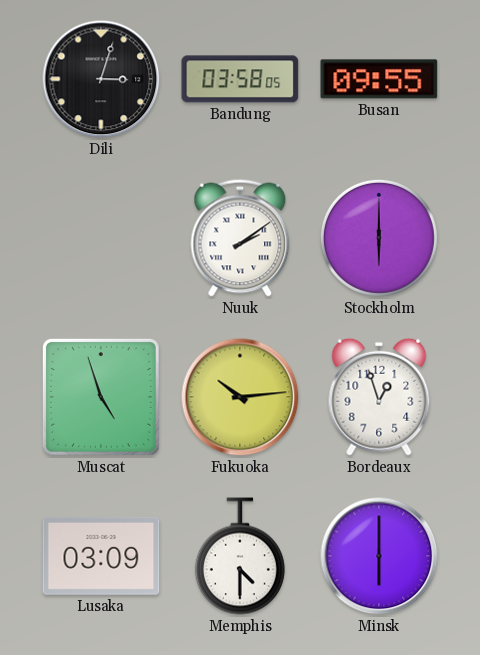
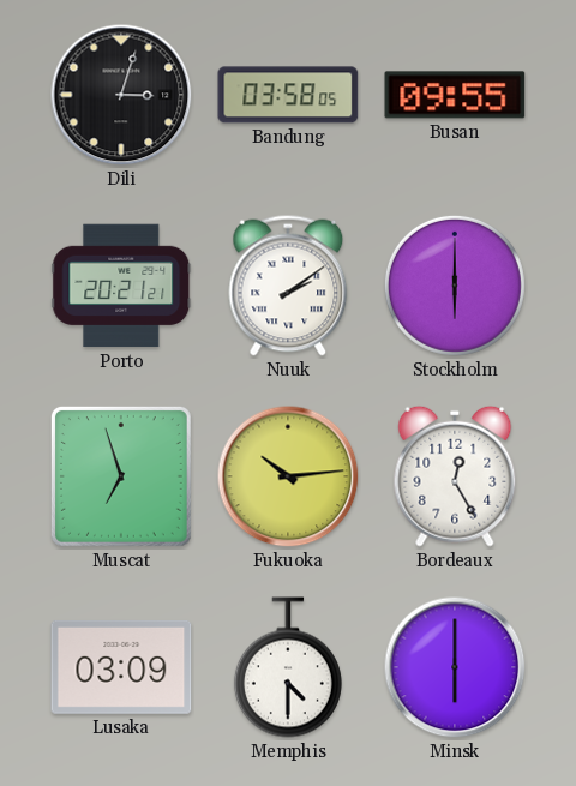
Porto: none -> 20:21
Muscat: 4:57 -> 6:57
Bordeaux: 12:57 -> 12:25
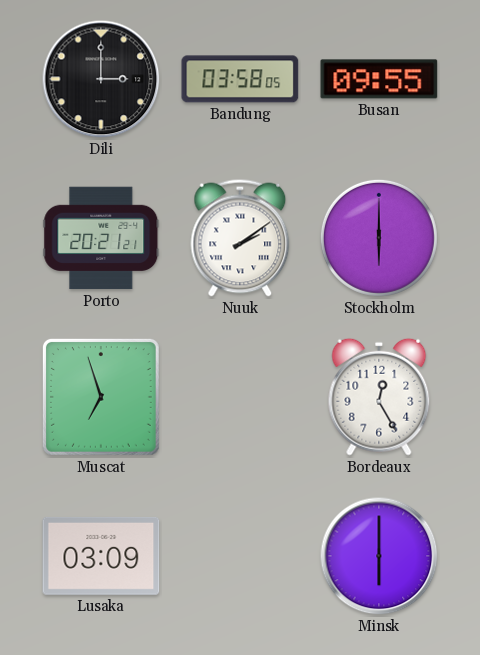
Dili: 3:03 -> 3:00
Fukuoka: 10:14 -> none
Memphis: 4:30 -> none
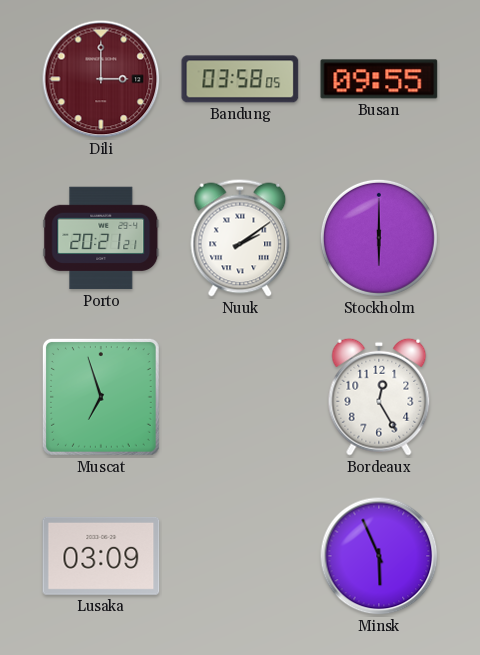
Dili dial: black -> burgundy
Minsk: 6:00 -> 5:56
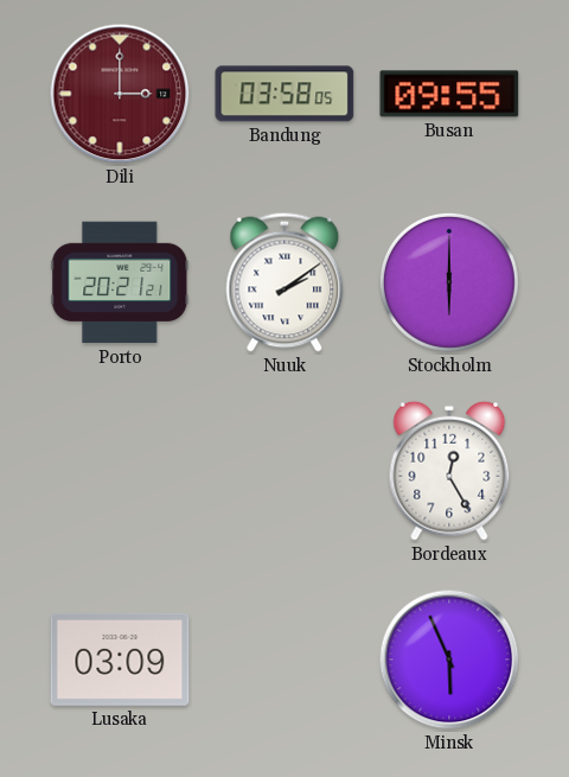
Muscat: 6:57 -> none
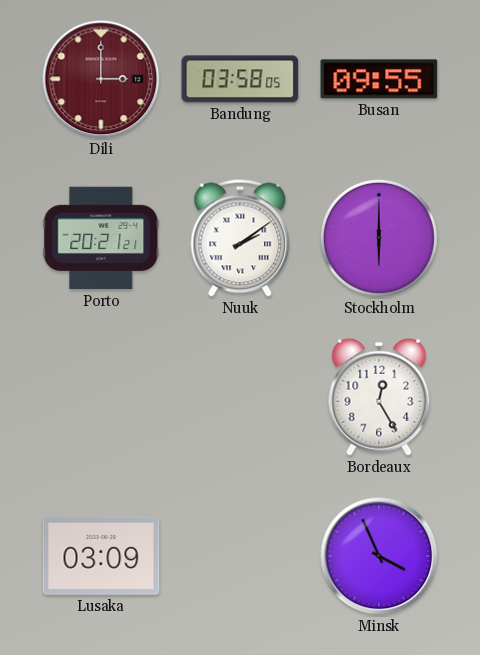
Minsk: 5:56 -> 3:56
